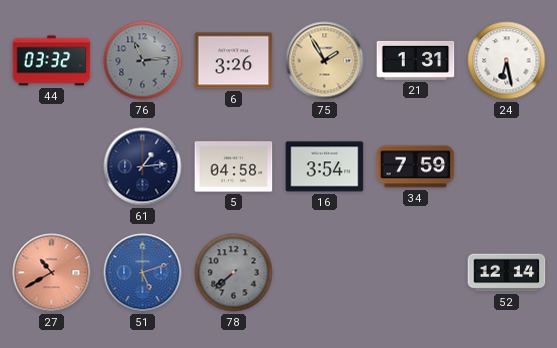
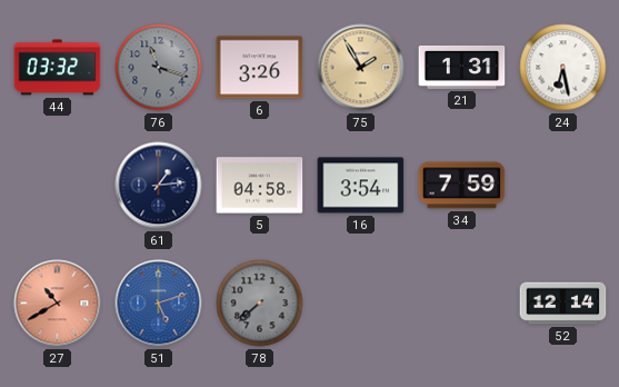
76: 11:14 -> 11:18
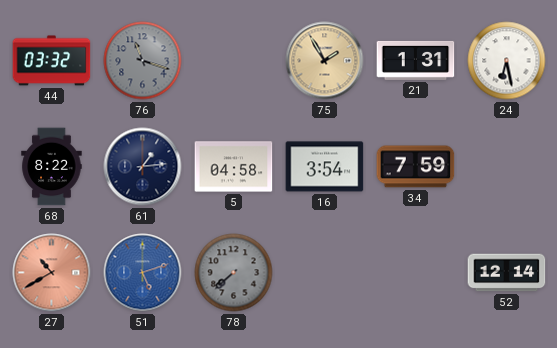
6: 3:26 -> none
68: none -> 8:22
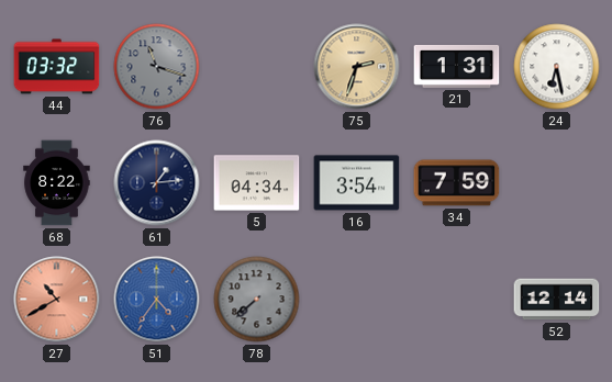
75: 1:55 -> 2:33
5: 04:58 -> 04:34
51: 5:12 -> 4:36
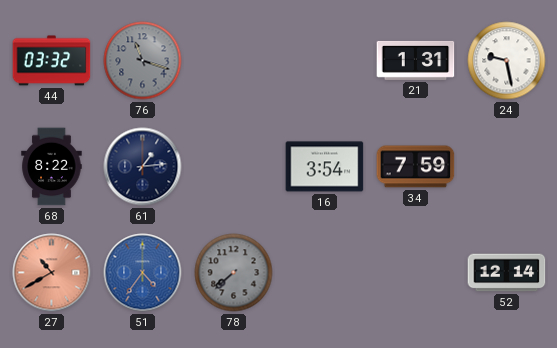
75: 2:33 -> none
24: 6:28 -> 9:28
5: 04:34 -> none
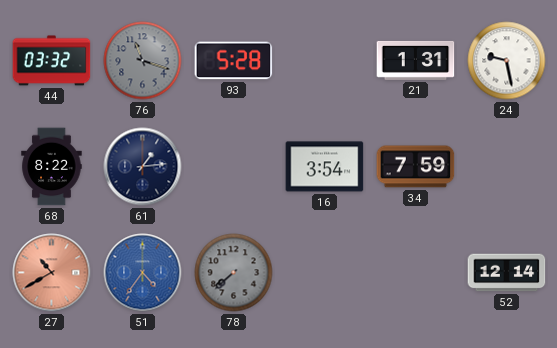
93: none -> 5:28
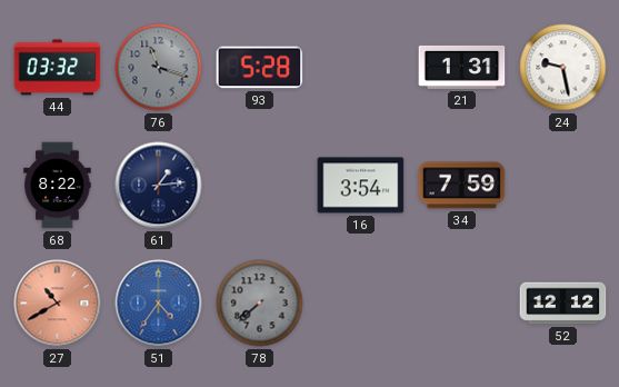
52: 12:14 -> 12:12
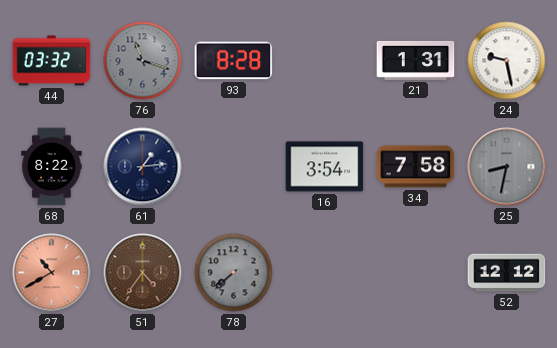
93: 5:28 -> 8:28
34: 7:59 -> 7:58
25: none -> 8:32
51 dial: blue -> brown
